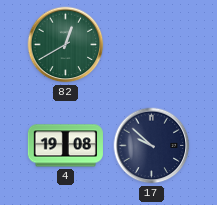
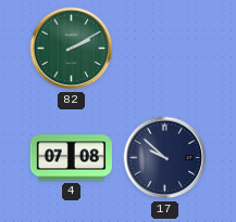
82: 12:40 -> 2:10
4: 19:08 -> 07:08
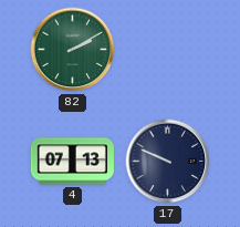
4: 07:08 -> 07:13
17: 9:52 -> 9:49
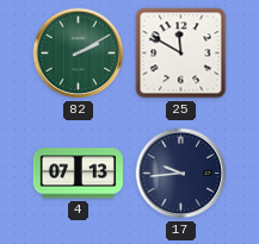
25: none -> 11:50
17: 9:49 -> 9:44
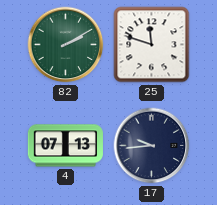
25: 11:50 -> 11:48
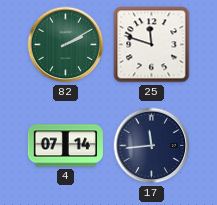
4: 07:13 -> 07:14
17: 9:44 -> 11:44
